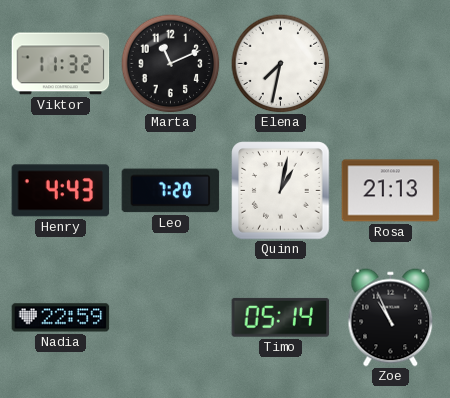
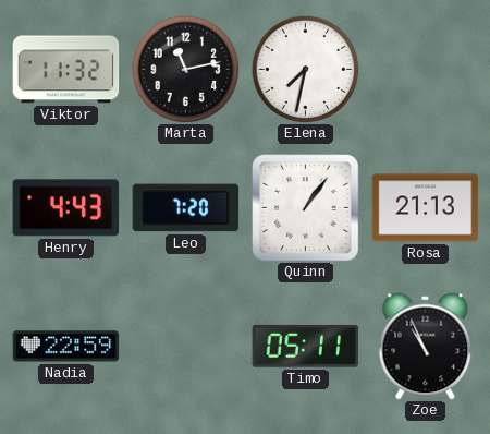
Marta: 11:11 -> 11:13
Quinn: 1:02 -> 1:06
Timo: 05:14 -> 05:11
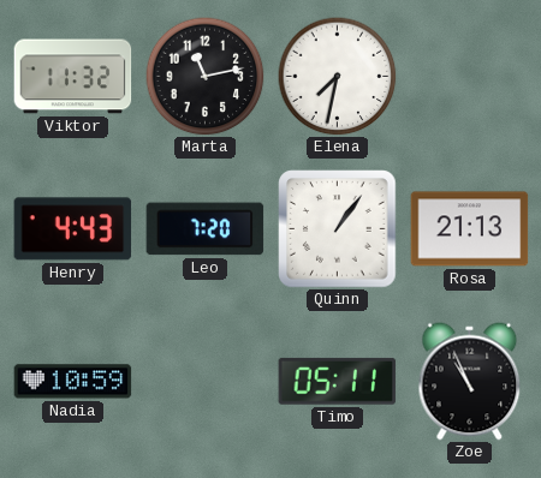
Nadia: 22:59 -> 10:59
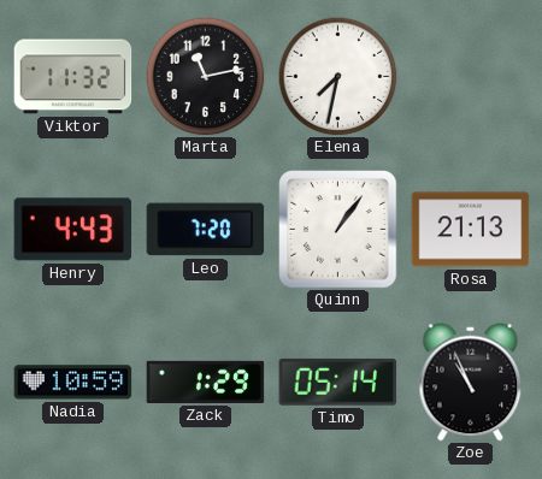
Zack: none -> 1:29
Timo: 05:11 -> 05:14
